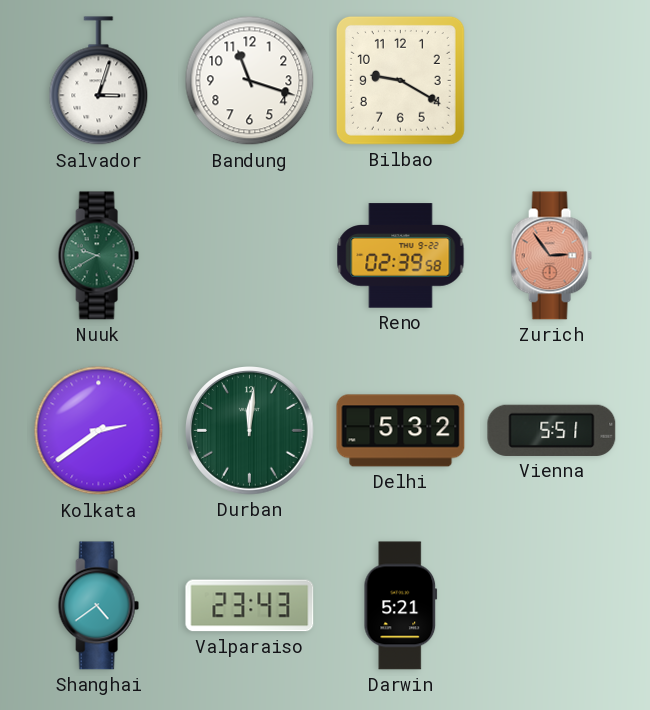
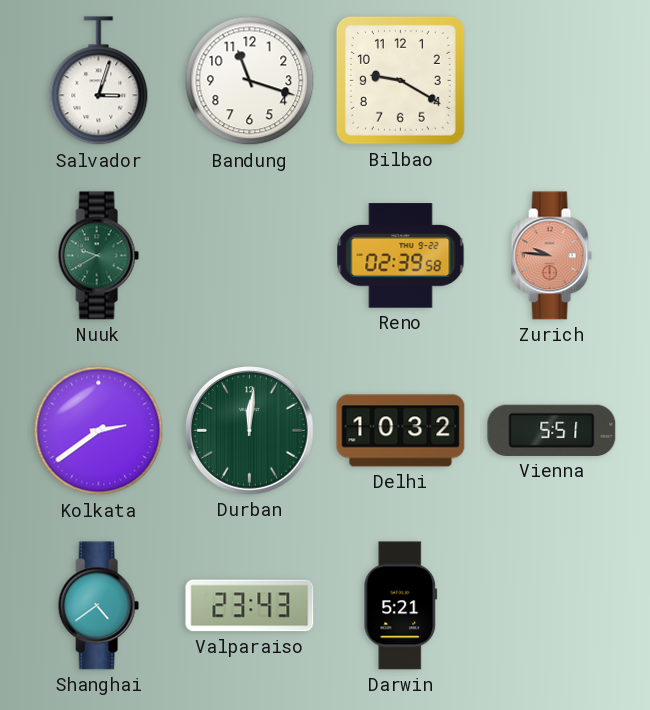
Zurich: 2:54 -> 9:46
Delhi: 5:32 -> 10:32
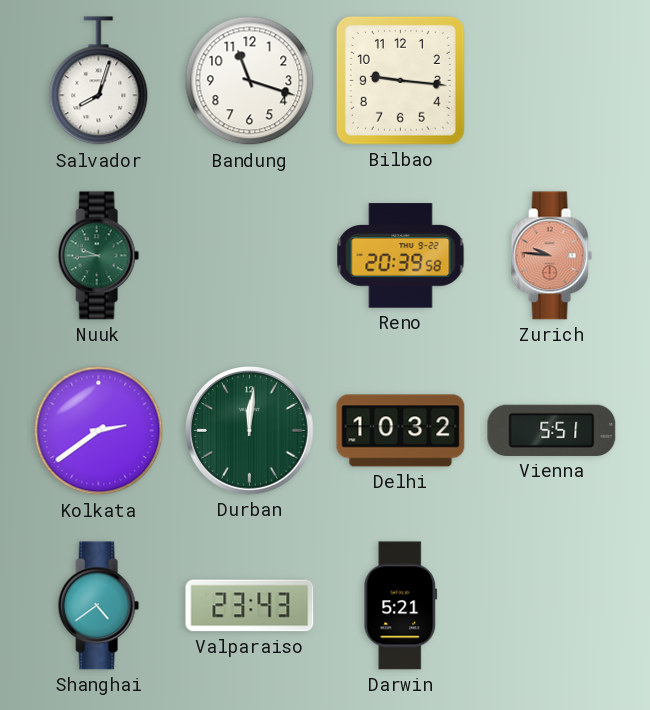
Salvador: 3:03 -> 8:03
Bilbao: 9:20 -> 9:16
Nuuk: 9:40 -> 9:44
Reno: 02:39 -> 20:39
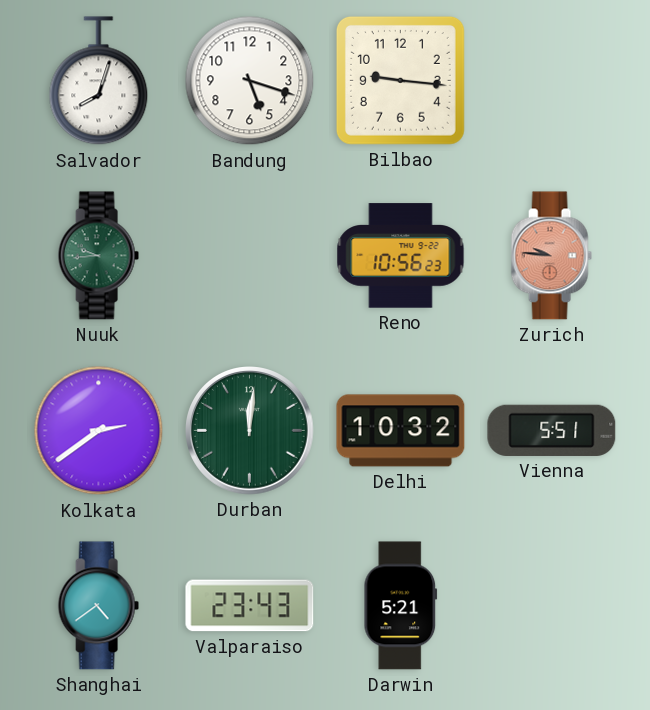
Bandung: 11:18 -> 5:18
Reno: 20:39 -> 10:56
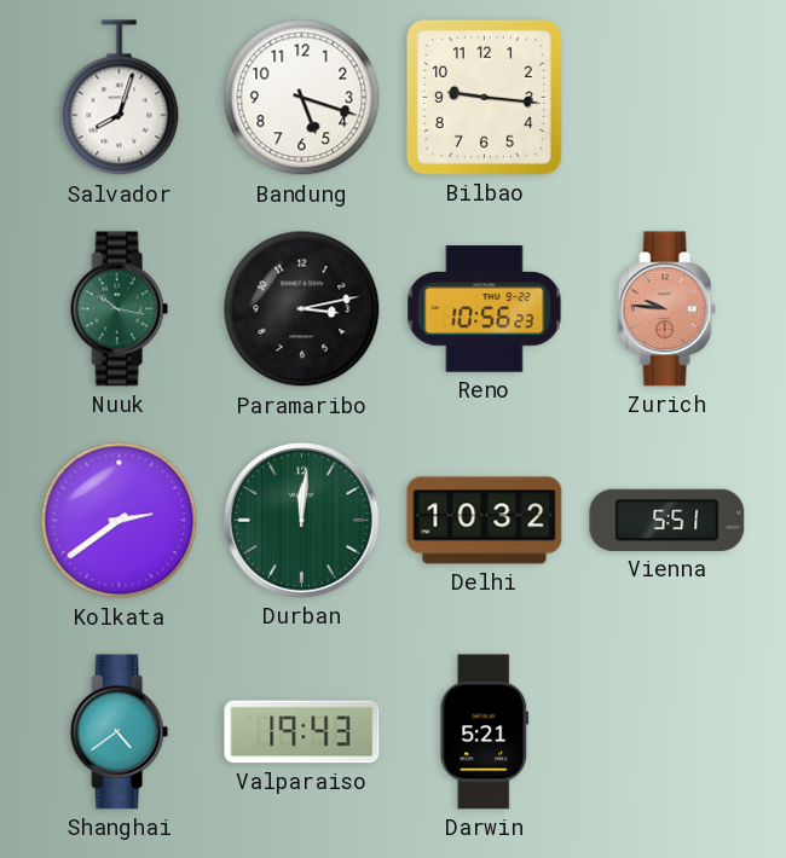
Nuuk: 9:44 -> 10:17
Paramaribo: none -> 3:13
Valparaiso: 23:43 -> 19:43
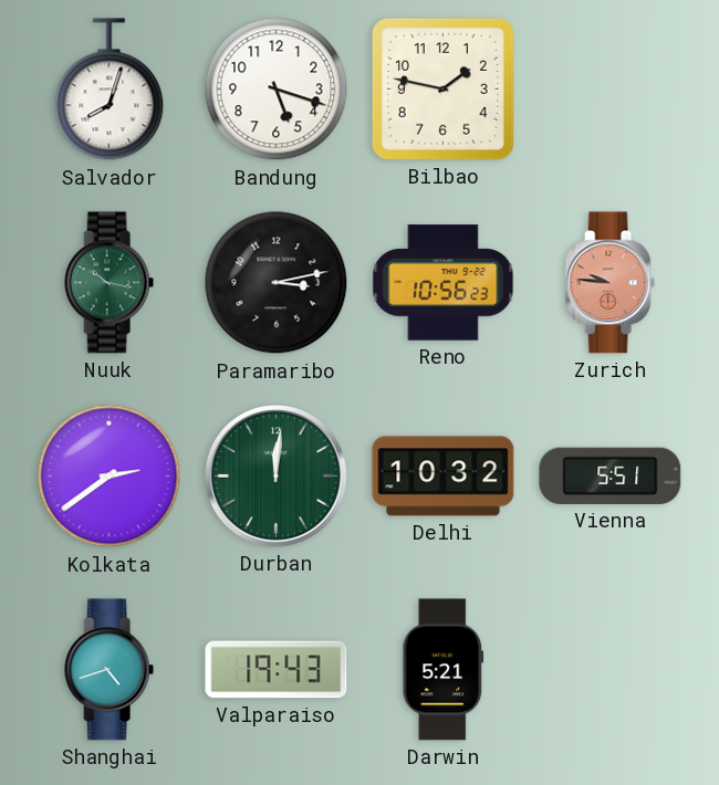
Bilbao: 9:16 -> 1:47
Shanghai: 4:39 -> 4:42
